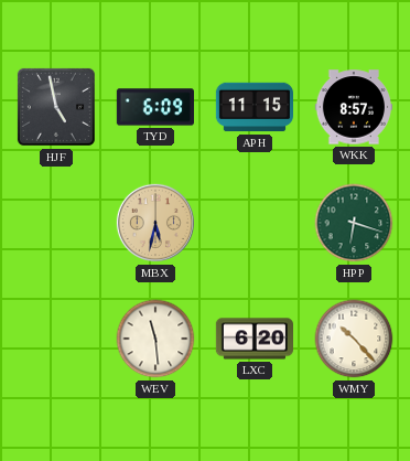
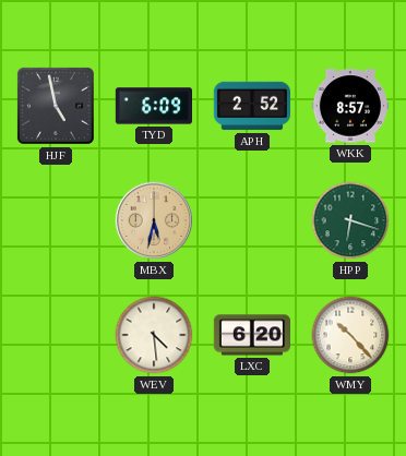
APH: 11:15 -> 2:52
WEV: 11:29 -> 4:29
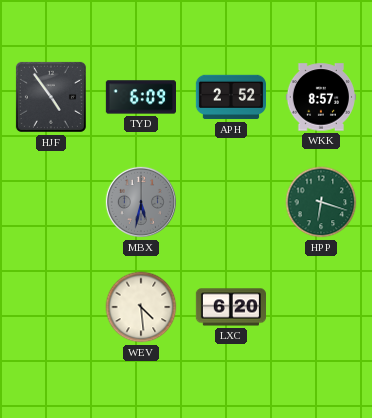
HJF: 4:58 -> 4:54
MBX dial: champagne -> grey
WMY: 10:23 -> none
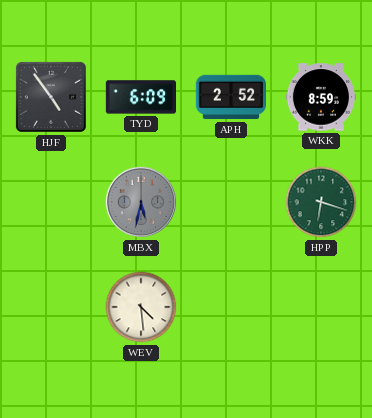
WKK: 8:57 -> 8:59
LXC: 6:20 -> none
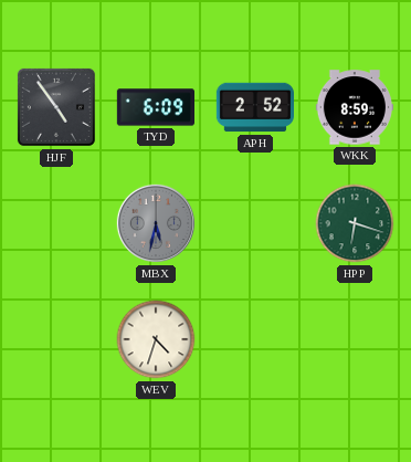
WEV: 4:29 -> 4:33
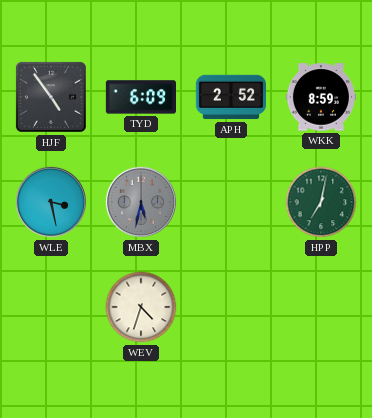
WLE: none -> 3:28
HPP: 6:18 -> 7:02
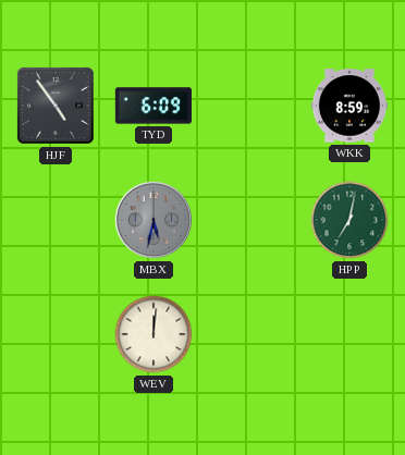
APH: 2:52 -> none
WLE: 3:28 -> none
WEV: 4:33 -> 12:01
